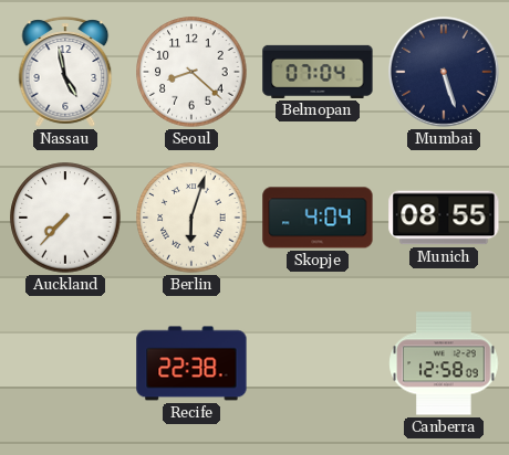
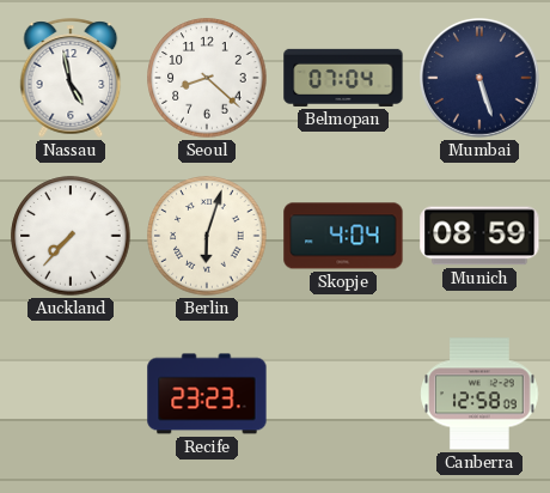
Munich: 08:55 -> 08:59
Recife: 22:38 -> 23:23
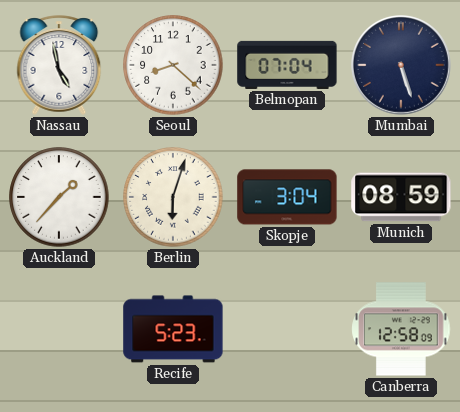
Auckland: 7:37 -> 1:37
Skopje: 4:04 -> 3:04
Recife: 23:23 -> 5:23
